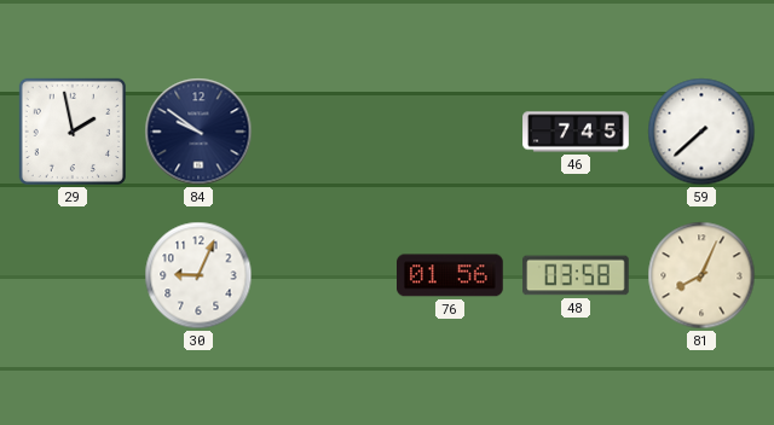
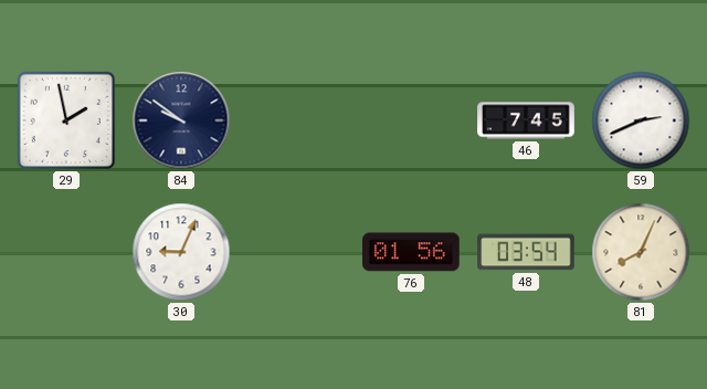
59: 7:38 -> 2:41
48: 03:58 -> 03:54
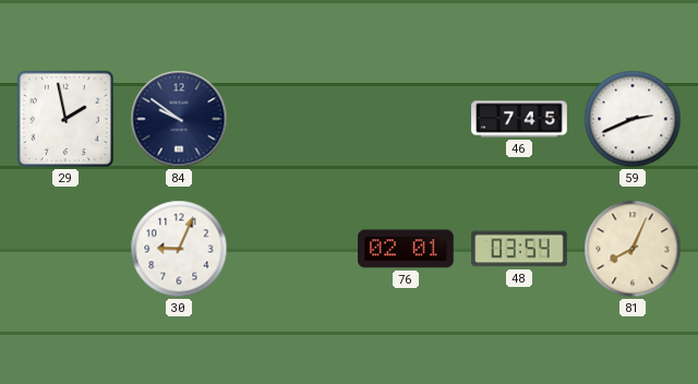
76: 01:56 -> 02:01
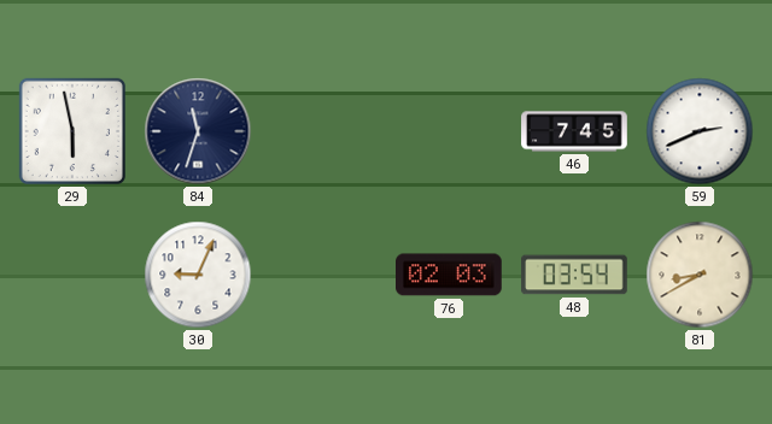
29: 1:58 -> 5:58
84: 9:51 -> 11:33
76: 02:01 -> 02:03
81: 8:04 -> 8:40
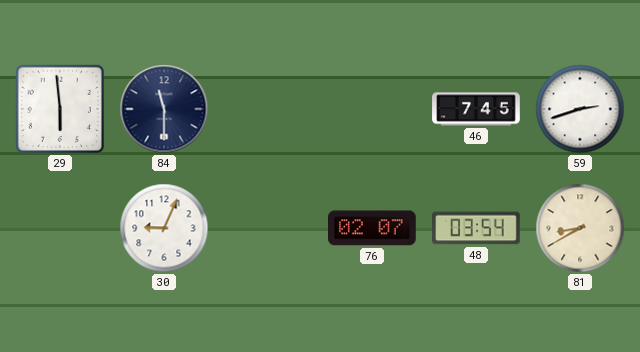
29: 5:58 -> 5:59
84: 11:33 -> 11:30
59: 2:41 -> 2:42
76: 02:03 -> 02:07
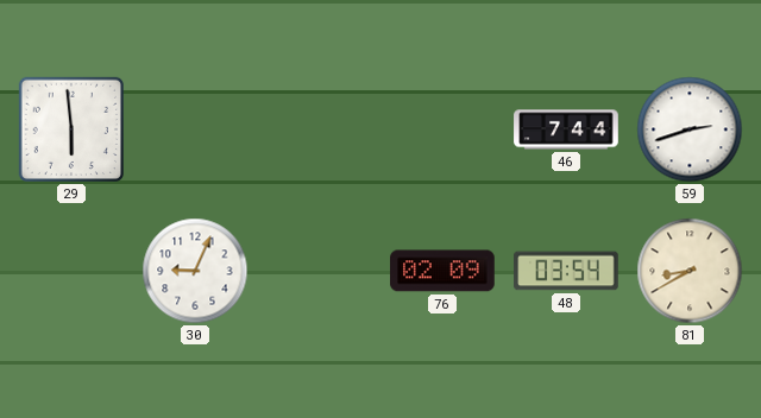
84: 11:30 -> none
46: 7:45 -> 7:44
76: 02:07 -> 02:09
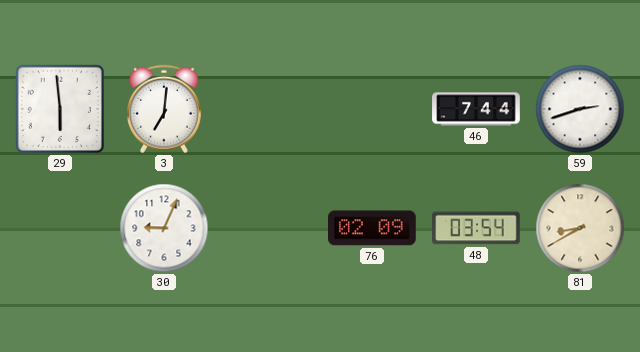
3: none -> 7:01
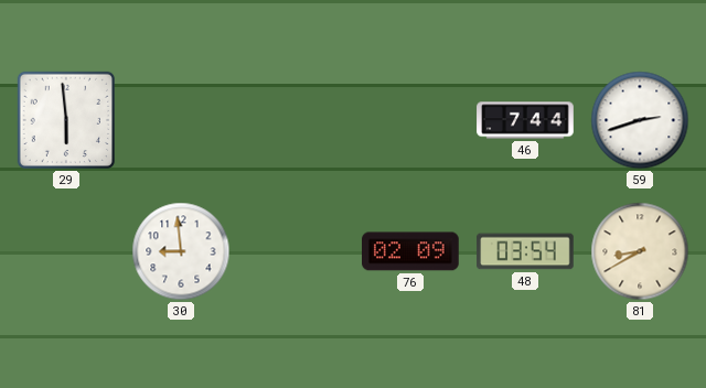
3: 7:01 -> none
30: 9:04 -> 8:59
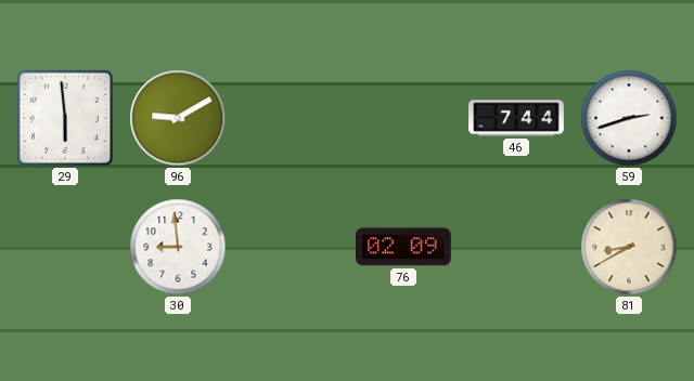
96: none -> 9:10
48: 03:54 -> none
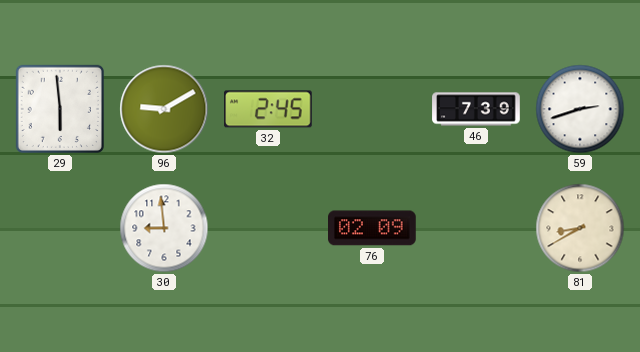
32: none -> 2:45
46: 7:44 -> 7:39
